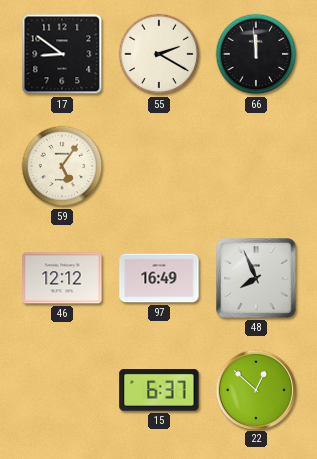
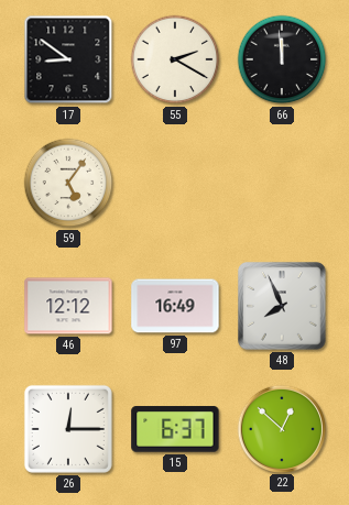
26: none -> 12:15
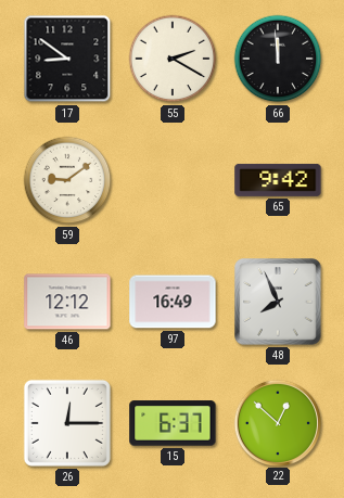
59: 5:06 -> 9:09
65: none -> 9:42
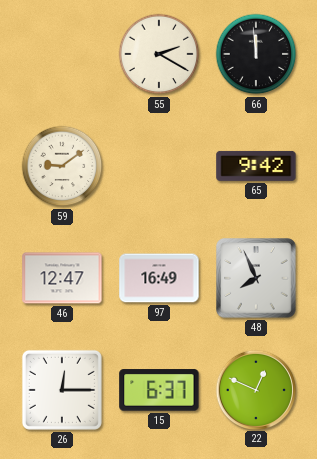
17: 8:51 -> none
46: 12:12 -> 12:47
22: 12:52 -> 12:49
